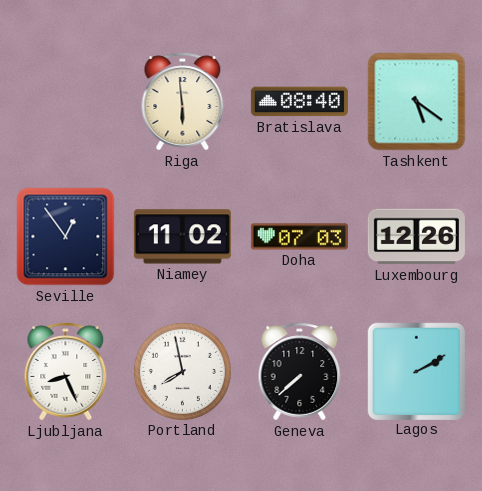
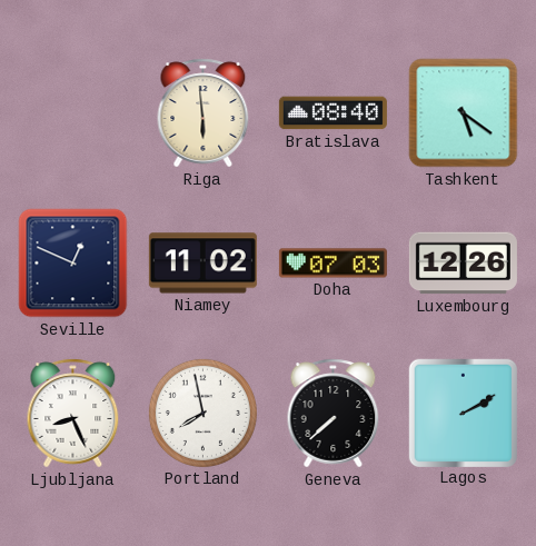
Seville: 12:54 -> 12:49
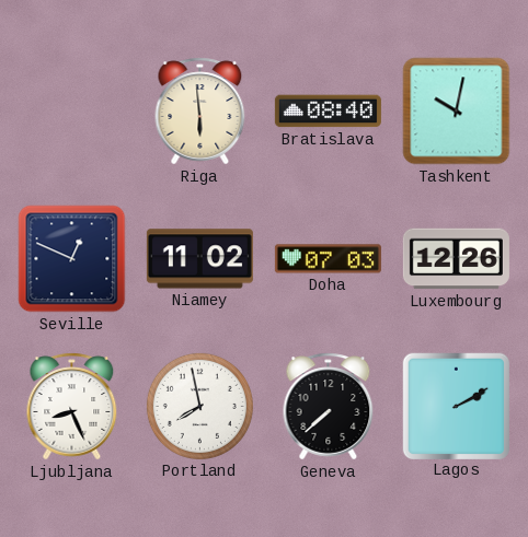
Tashkent: 5:21 -> 10:02
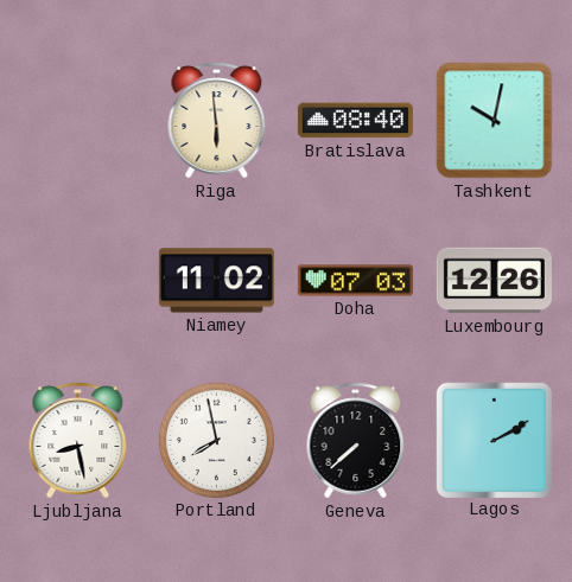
Seville: 12:49 -> none
Ljubljana: 8:26 -> 8:28
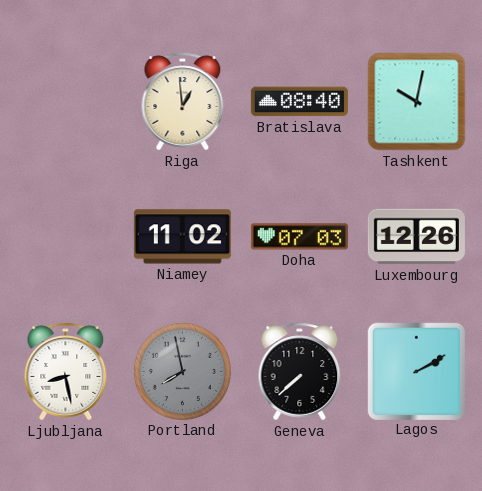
Riga: 5:59 -> 12:59
Portland dial: white -> grey
